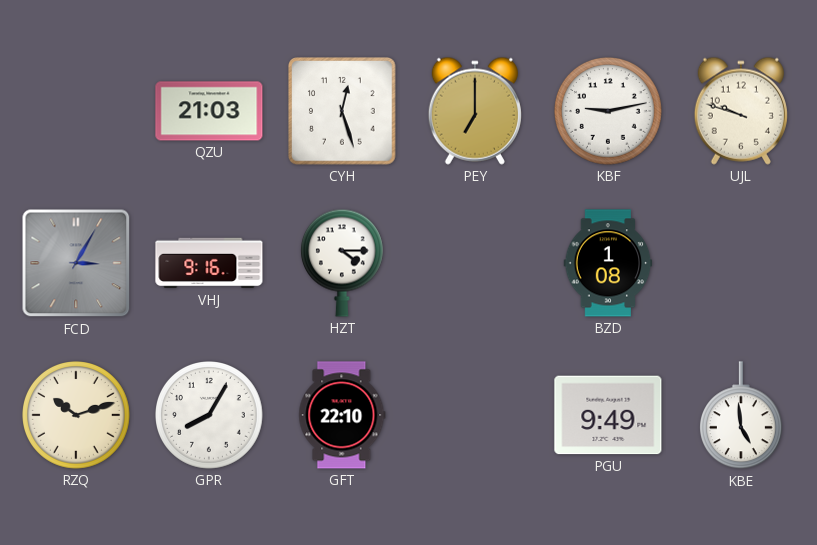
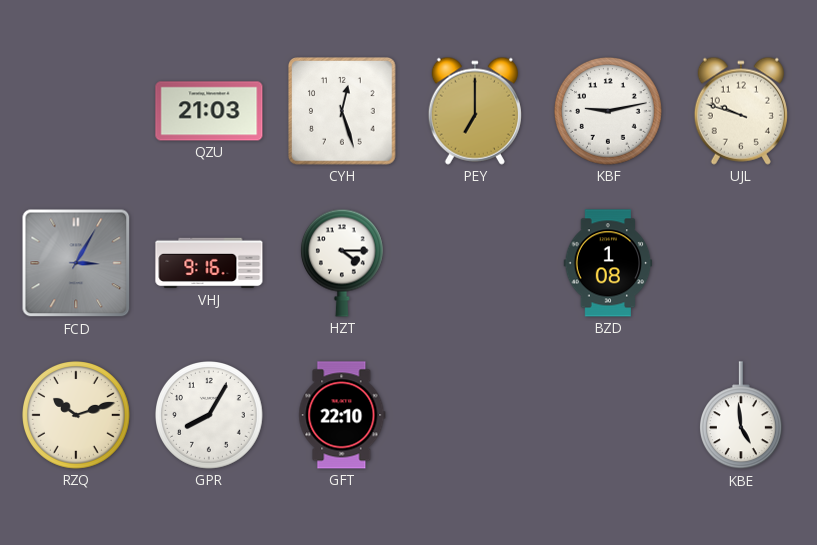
PGU: 9:49 -> none
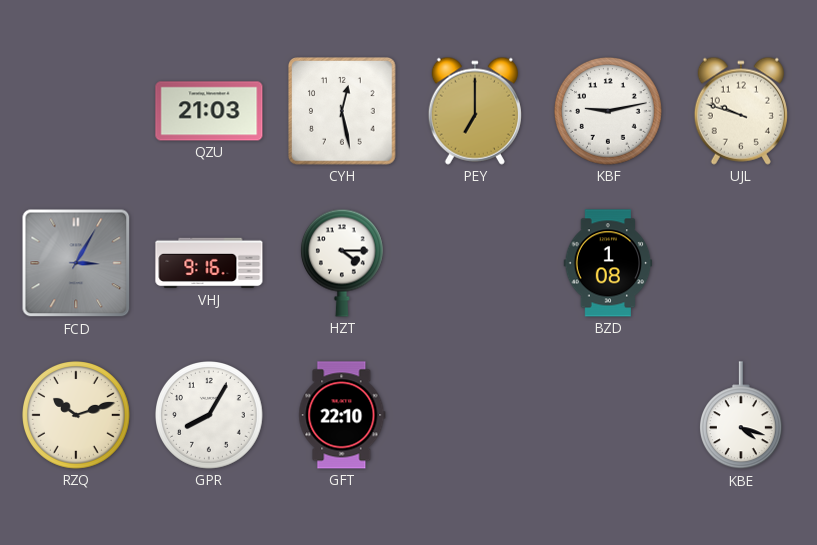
CYH: 12:27 -> 12:28
KBE: 4:59 -> 4:18
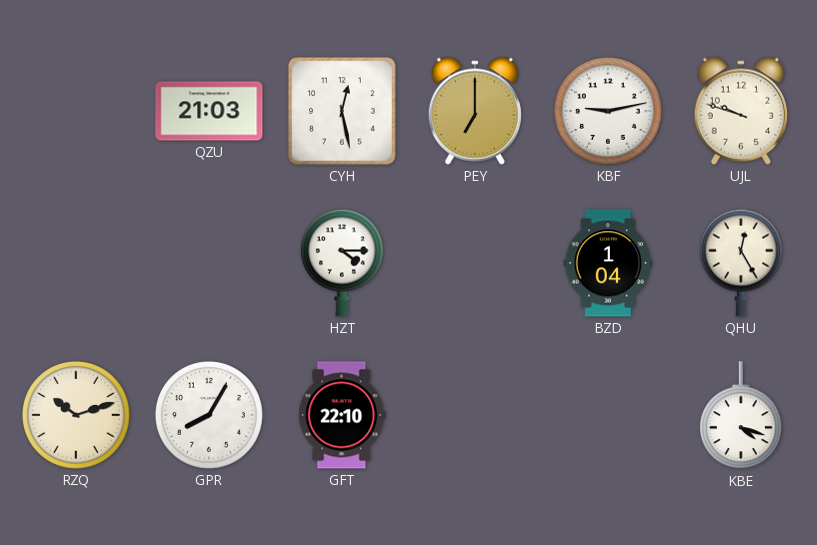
FCD: 3:05 -> none
VHJ: 9:16 -> none
BZD: 1:08 -> 1:04
QHU: none -> 12:25
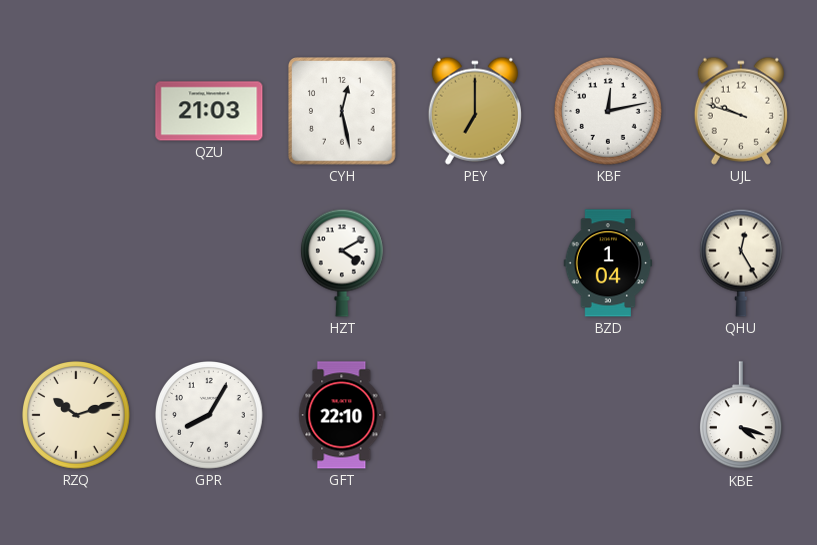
KBF: 9:13 -> 12:13
HZT: 4:15 -> 4:10
